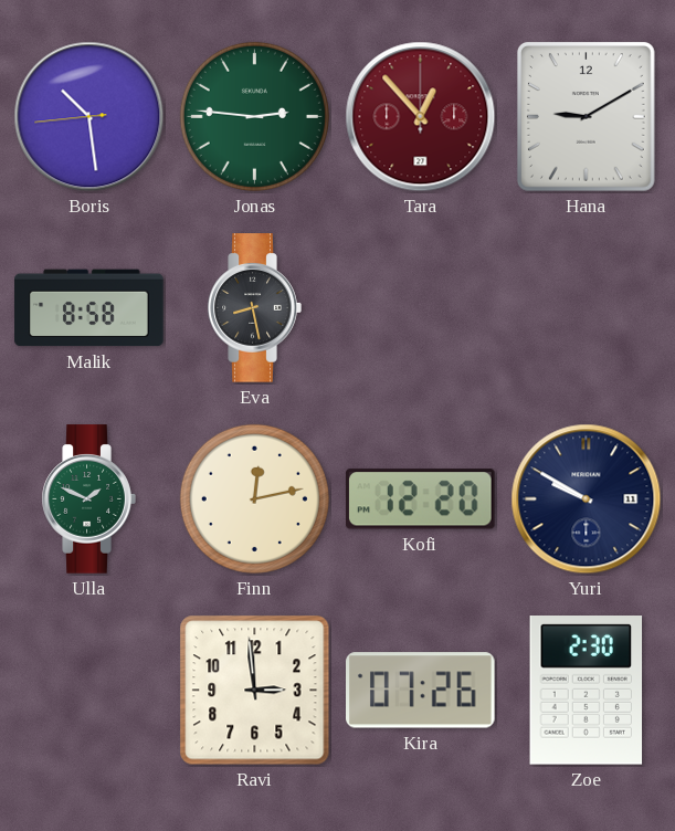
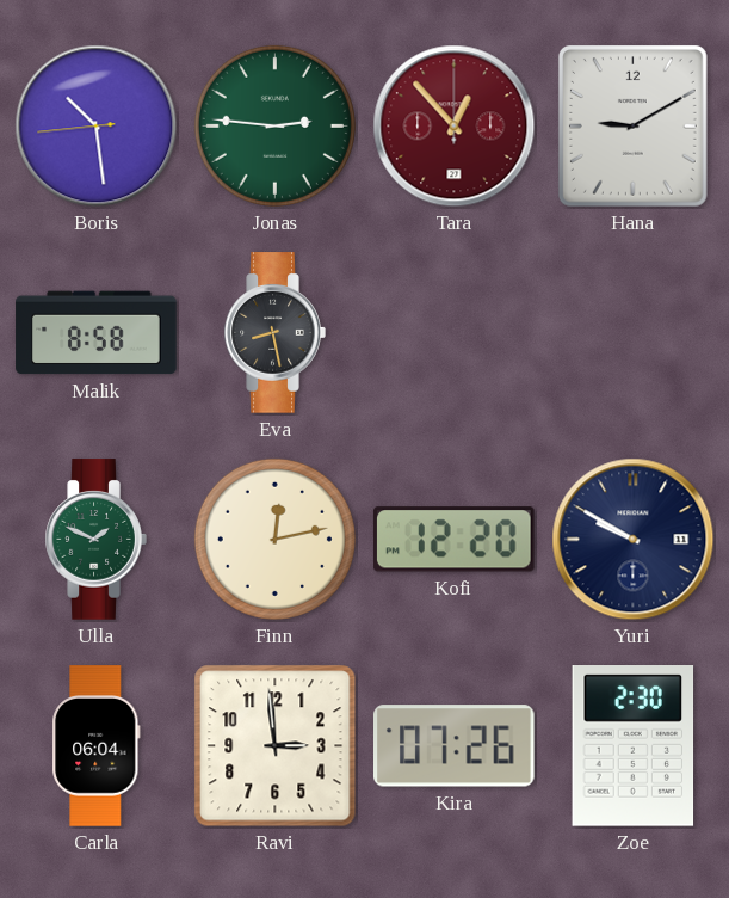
Carla: none -> 06:04
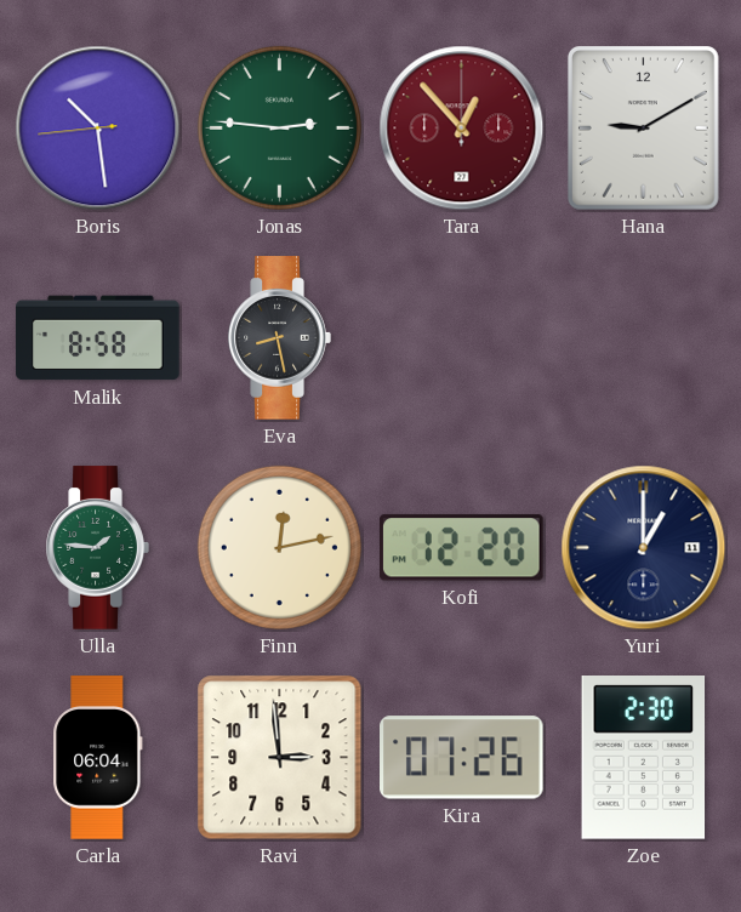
Ulla: 1:49 -> 1:46
Yuri: 9:50 -> 1:00
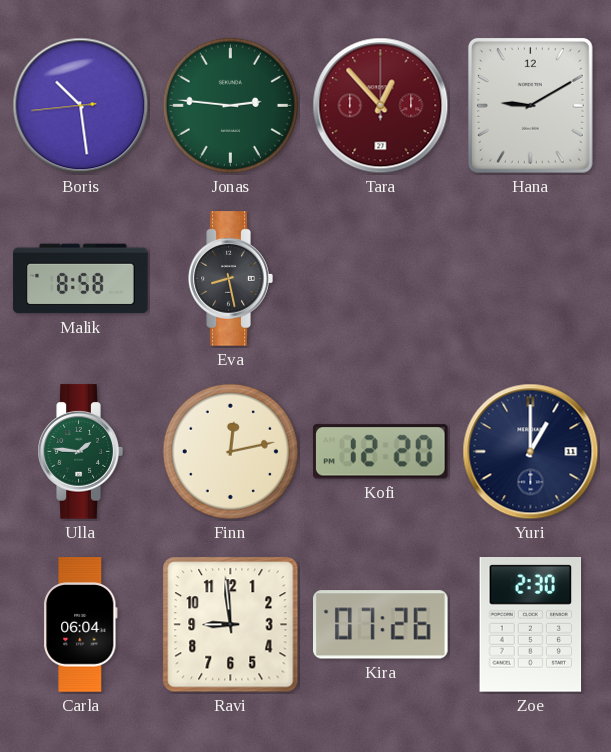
Ravi: 2:59 -> 8:59
